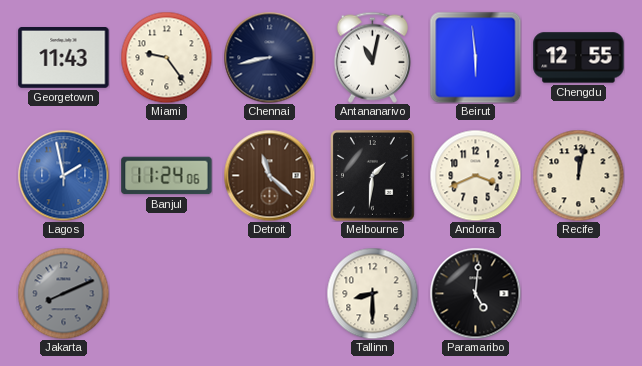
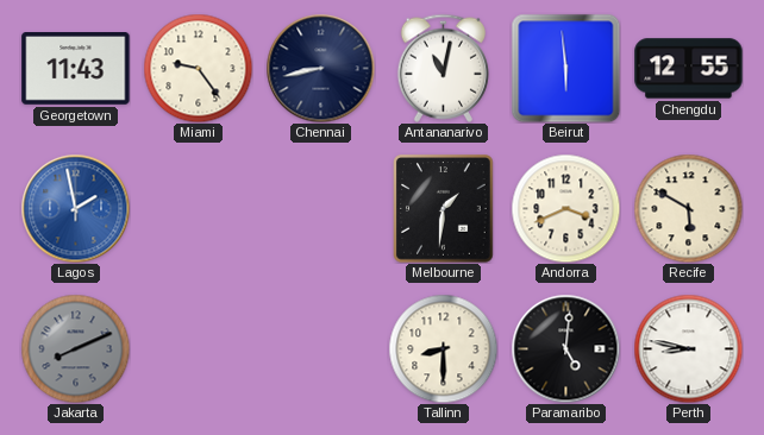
Banjul: 11:24 -> none
Detroit: 11:22 -> none
Recife: 12:02 -> 5:50
Perth: none -> 8:47
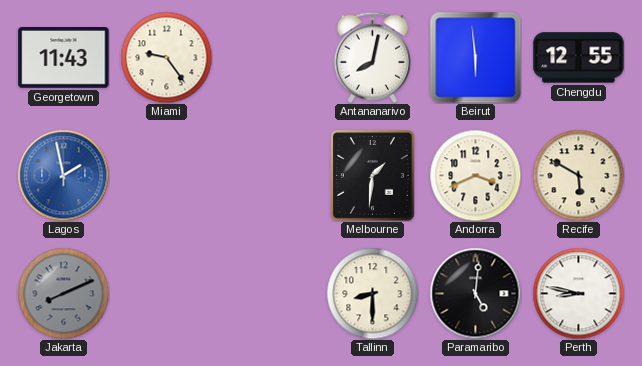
Chennai: 8:43 -> none
Antananarivo: 11:02 -> 8:02
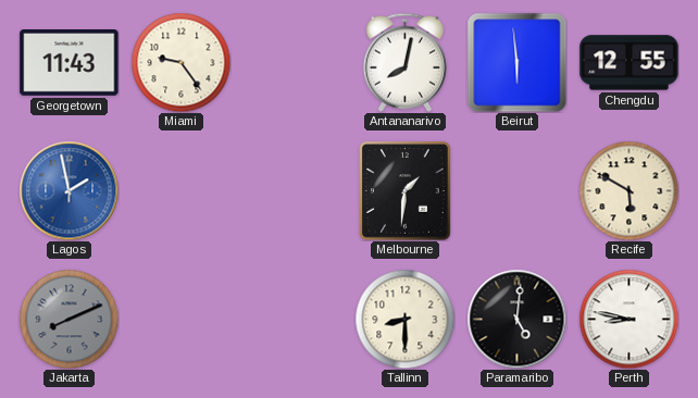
Andorra: 3:41 -> none
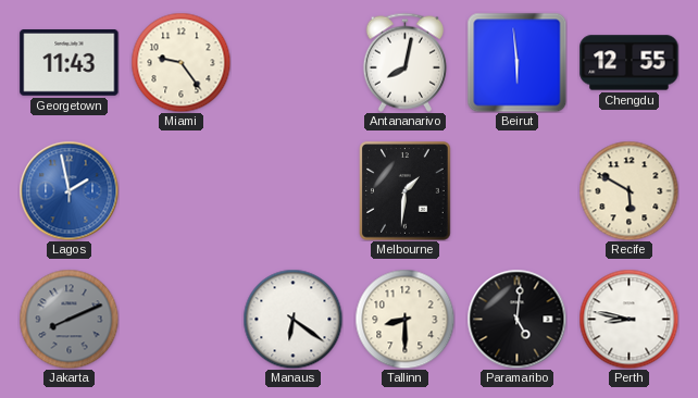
Manaus: none -> 6:21
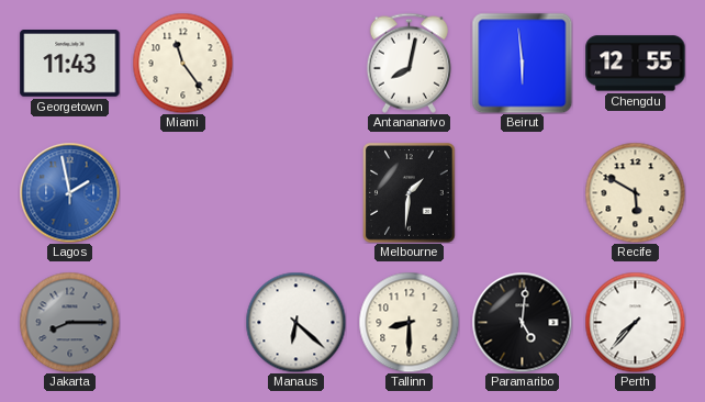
Miami: 9:24 -> 11:24
Jakarta: 8:11 -> 8:15
Manaus: 6:21 -> 6:22
Perth: 8:47 -> 7:37
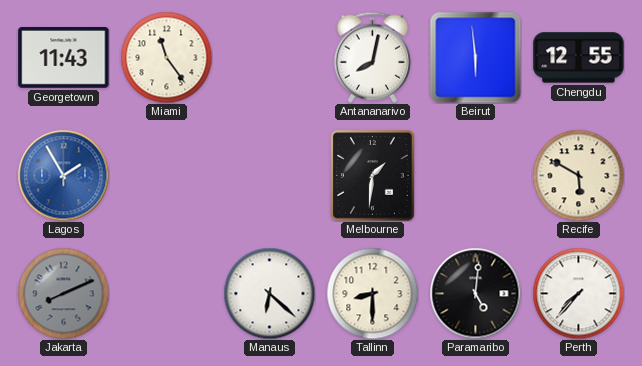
Lagos: 1:58 -> 1:55
Jakarta: 8:15 -> 8:11
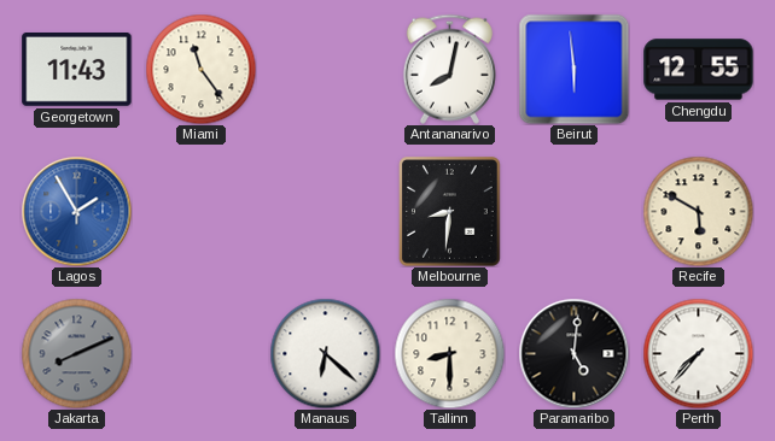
Melbourne: 1:31 -> 8:31
